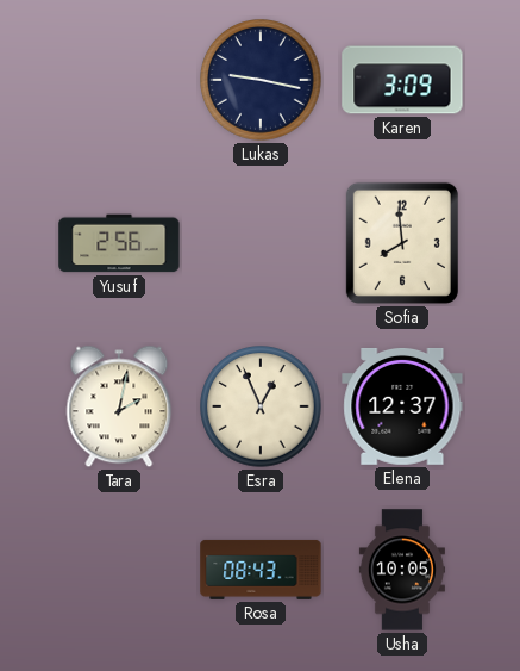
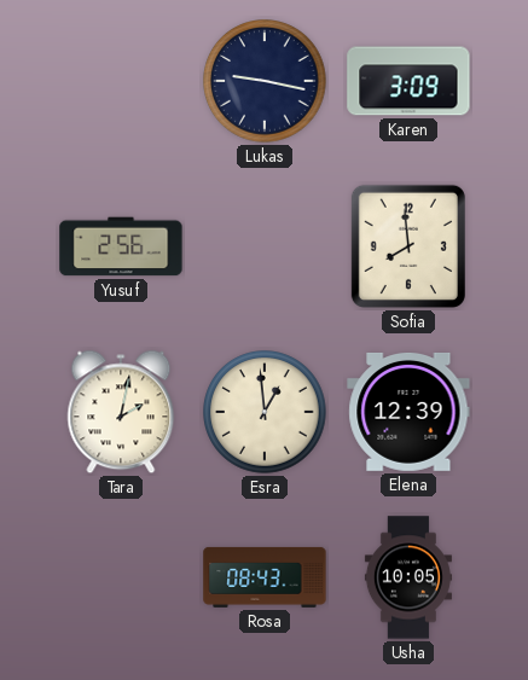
Esra: 12:56 -> 12:59
Elena: 12:37 -> 12:39
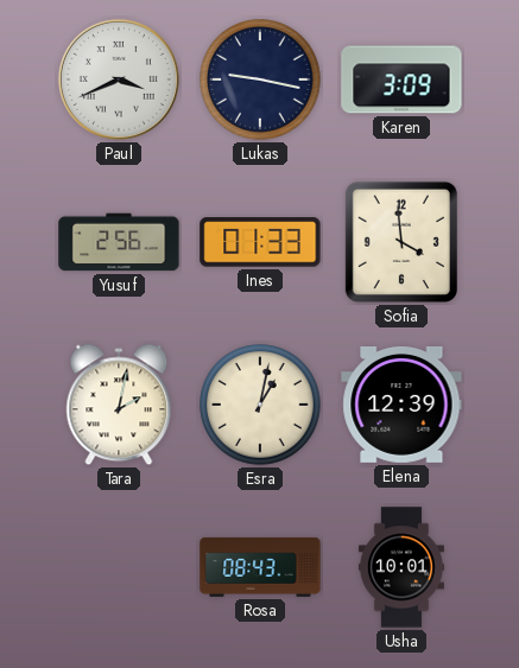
Paul: none -> 3:41
Ines: none -> 01:33
Sofia: 7:59 -> 3:59
Esra: 12:59 -> 1:02
Usha: 10:05 -> 10:01
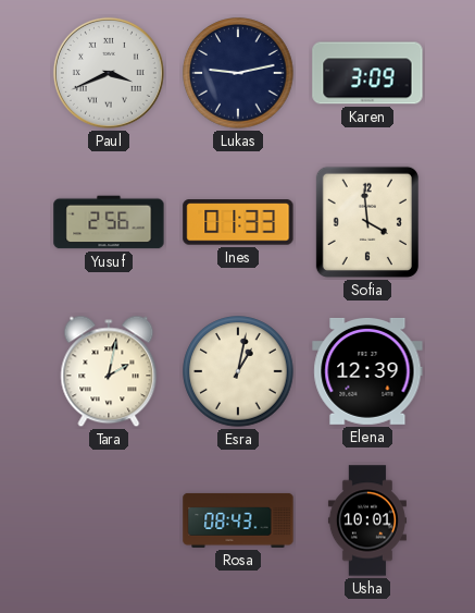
Lukas: 9:17 -> 9:13
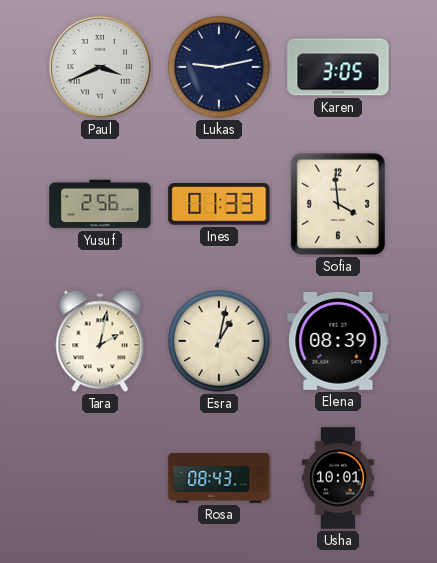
Karen: 3:09 -> 3:05
Elena: 12:39 -> 08:39
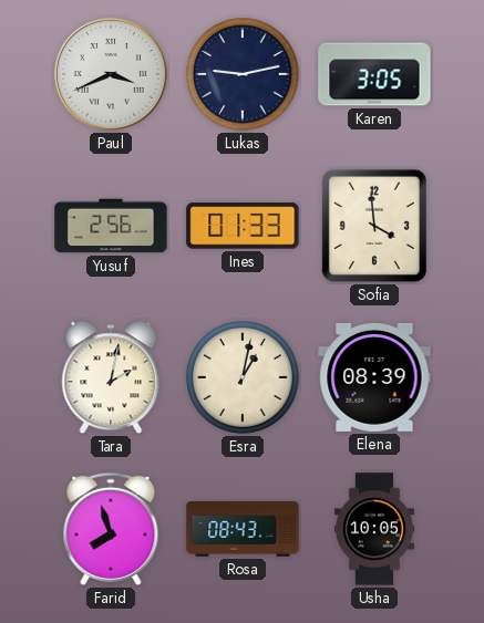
Farid: none -> 7:57
Usha: 10:01 -> 10:05
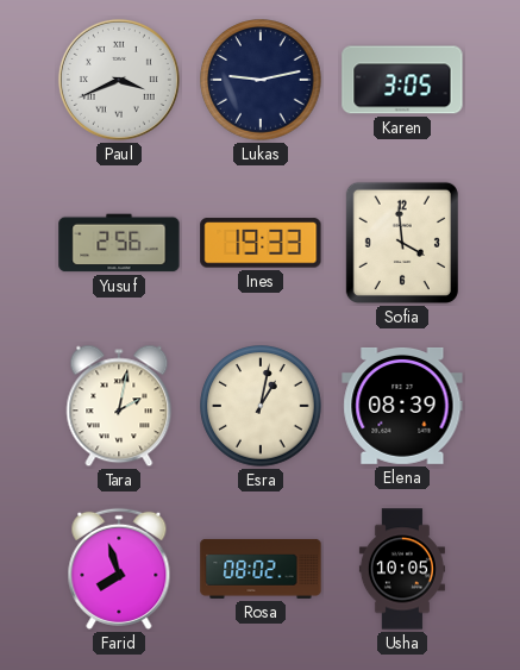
Ines: 01:33 -> 19:33
Rosa: 08:43 -> 08:02
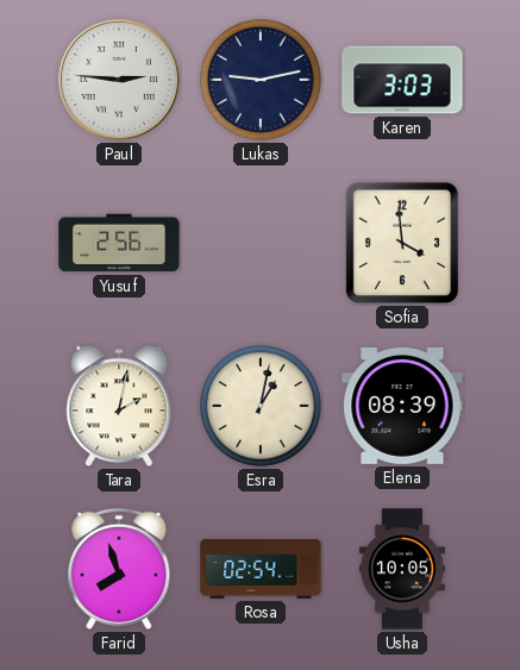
Paul: 3:41 -> 2:46
Karen: 3:05 -> 3:03
Ines: 19:33 -> none
Rosa: 08:02 -> 02:54
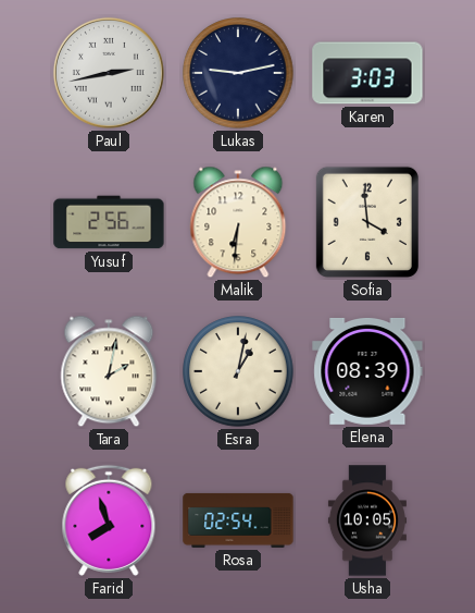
Paul: 2:46 -> 2:43
Malik: none -> 6:31
